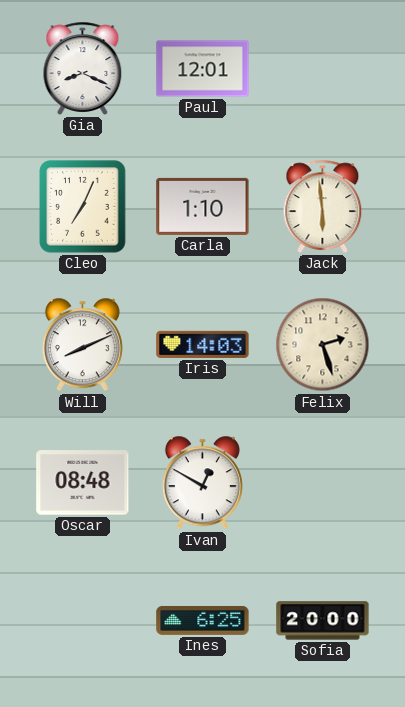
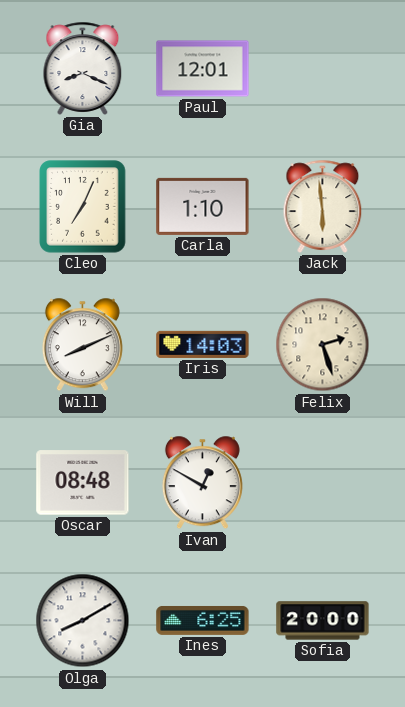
Olga: none -> 8:10
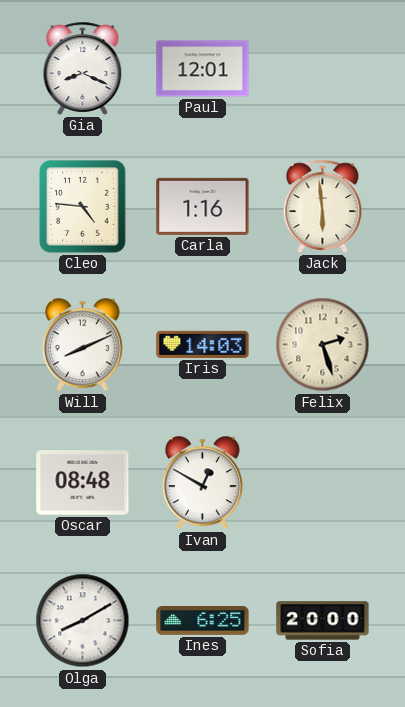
Cleo: 7:04 -> 4:46
Carla: 1:10 -> 1:16
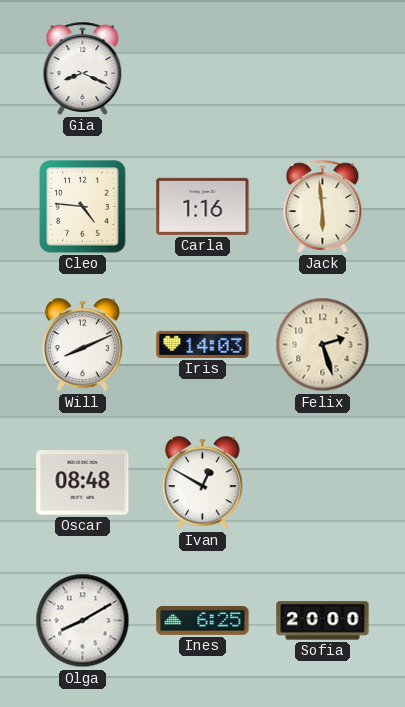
Paul: 12:01 -> none
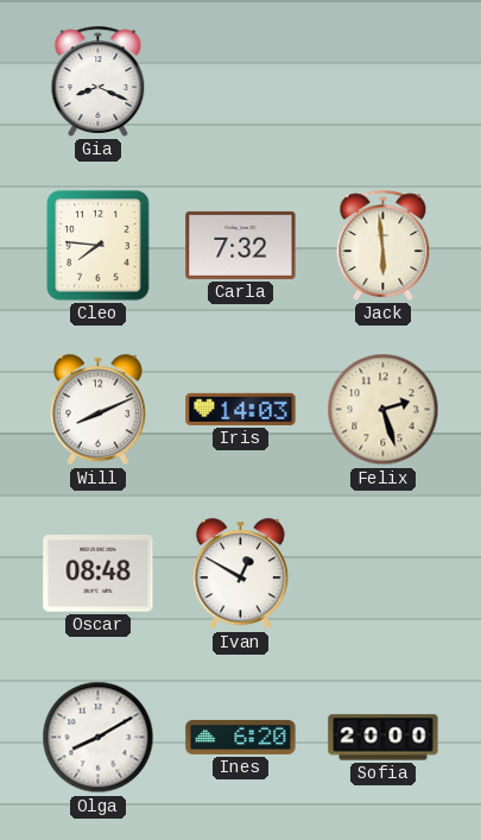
Cleo: 4:46 -> 7:46
Carla: 1:16 -> 7:32
Ines: 6:25 -> 6:20
